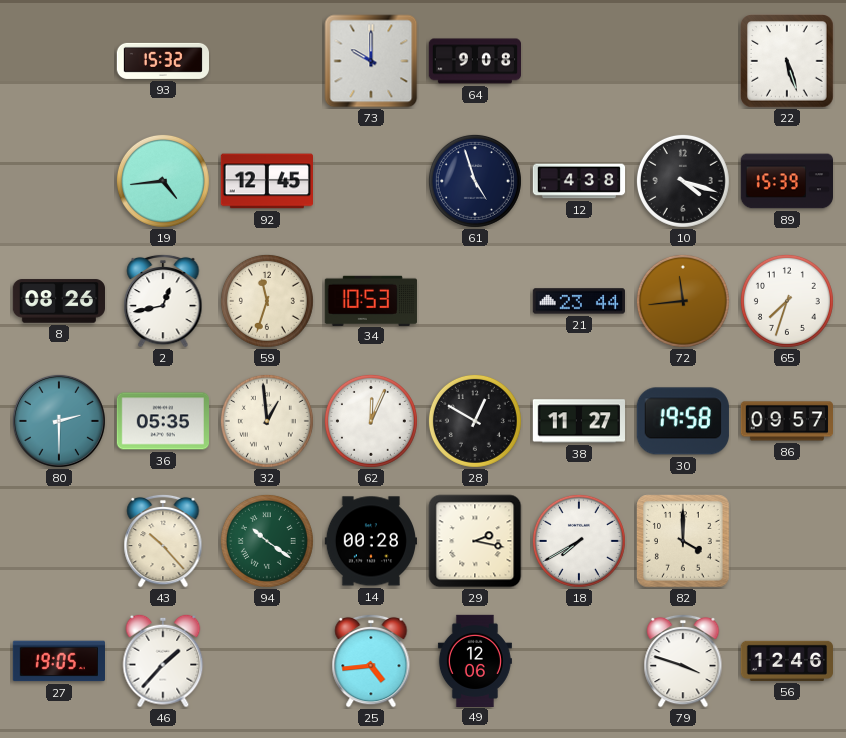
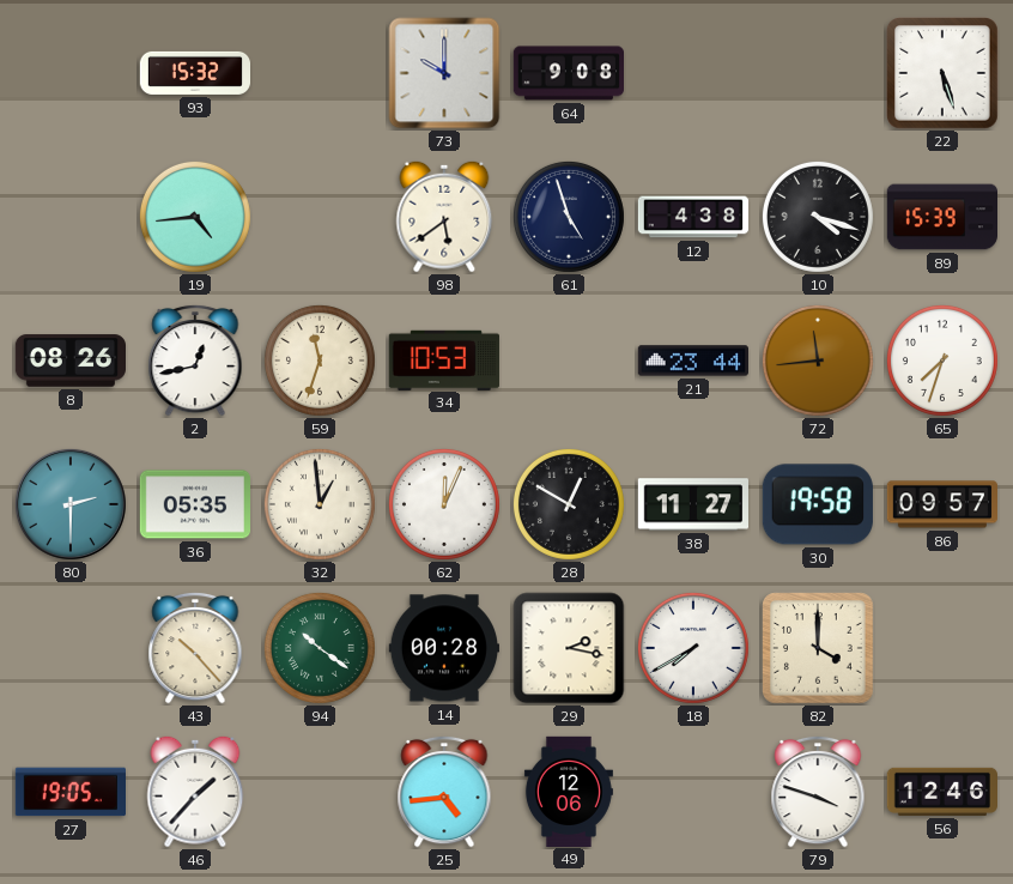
92: 12:45 -> none
98: none -> 5:39
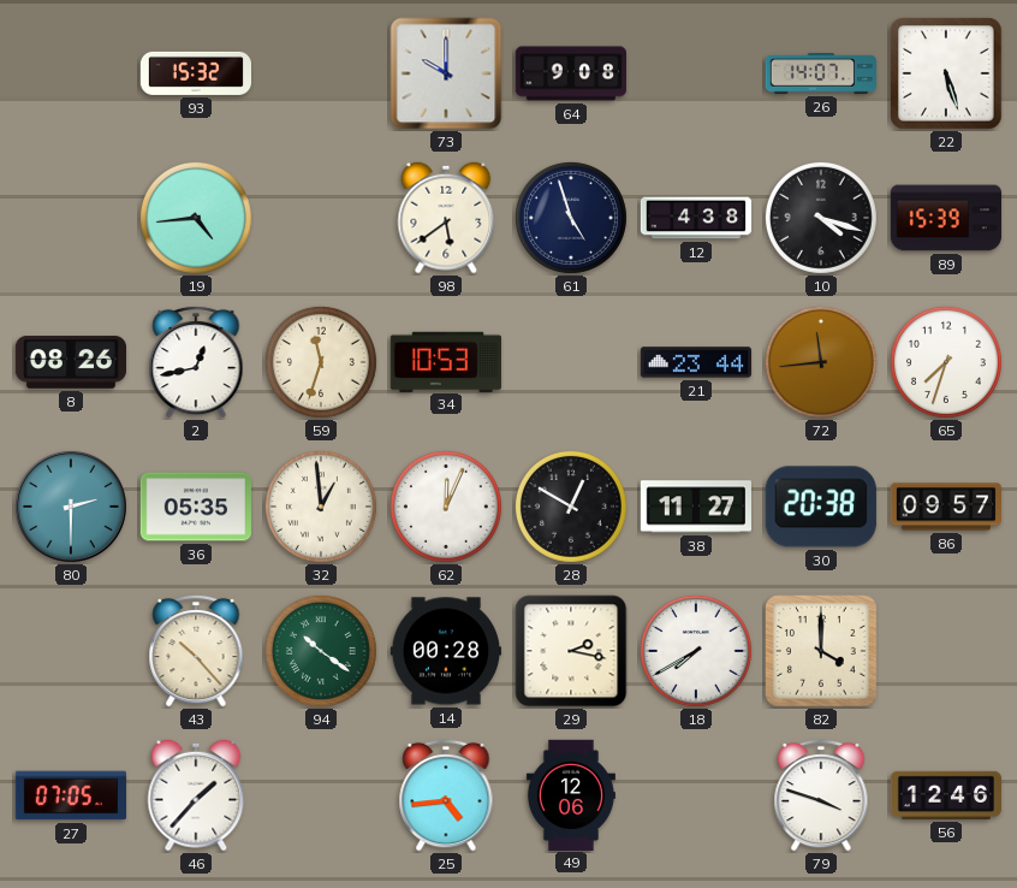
26: none -> 14:07
30: 19:58 -> 20:38
27: 19:05 -> 07:05
